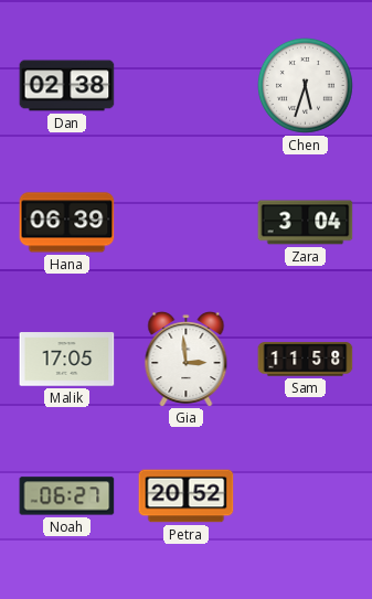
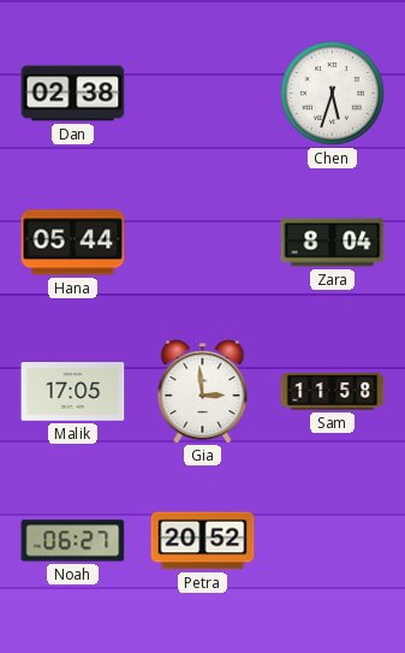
Hana: 06:39 -> 05:44
Zara: 3:04 -> 8:04
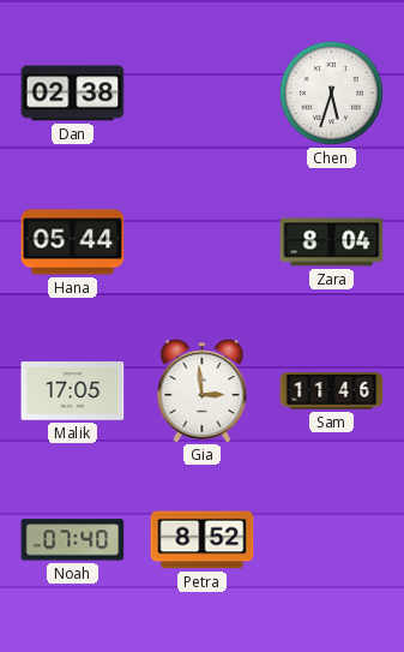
Sam: 11:58 -> 11:46
Noah: 06:27 -> 07:40
Petra: 20:52 -> 8:52
